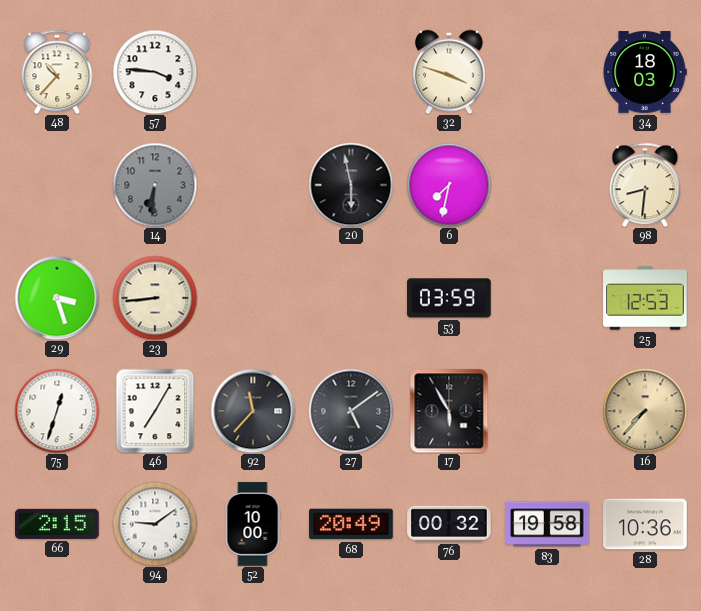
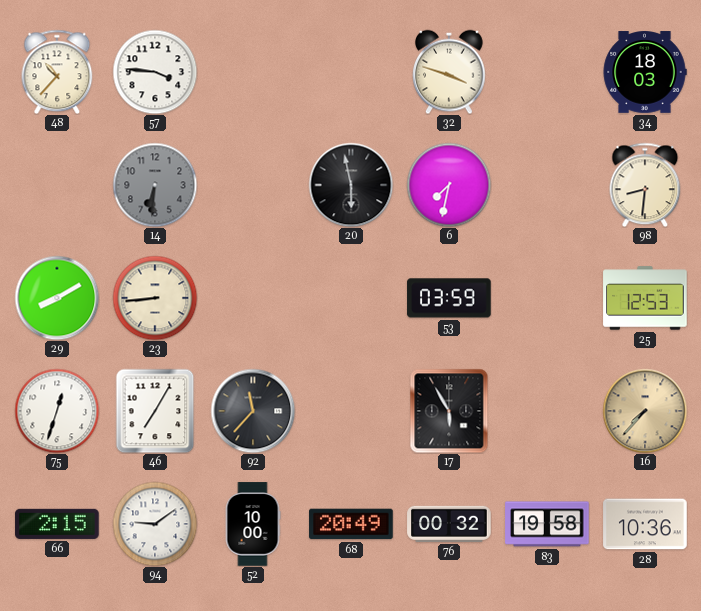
29: 3:27 -> 8:10
27: 5:09 -> none
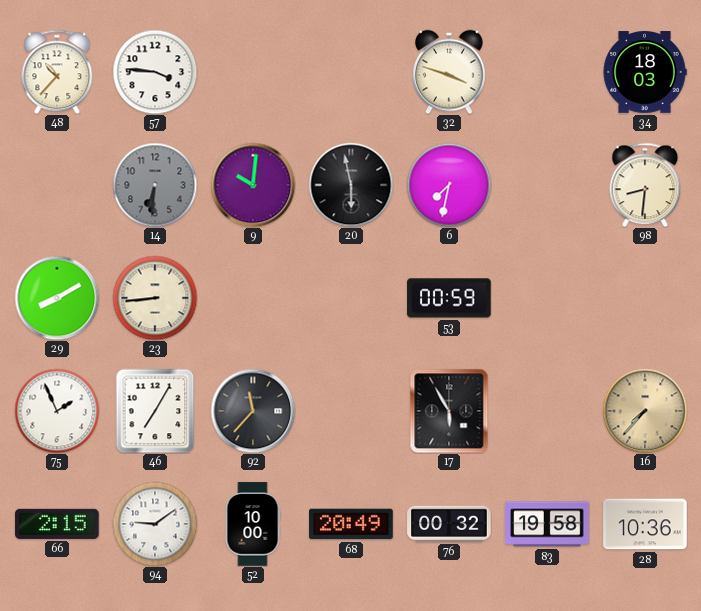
9: none -> 10:01
53: 03:59 -> 00:59
25: 12:53 -> none
75: 12:33 -> 1:56
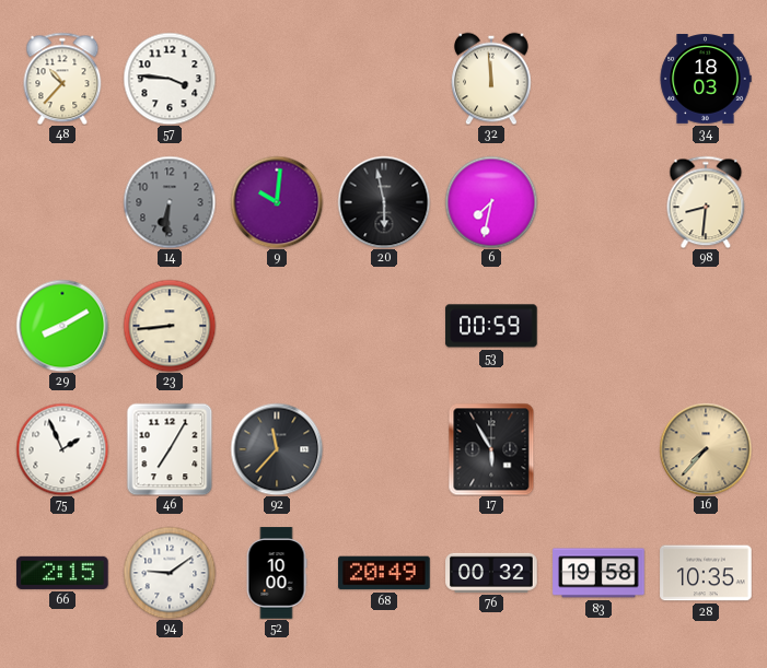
32: 3:48 -> 11:59
28: 10:36 -> 10:35
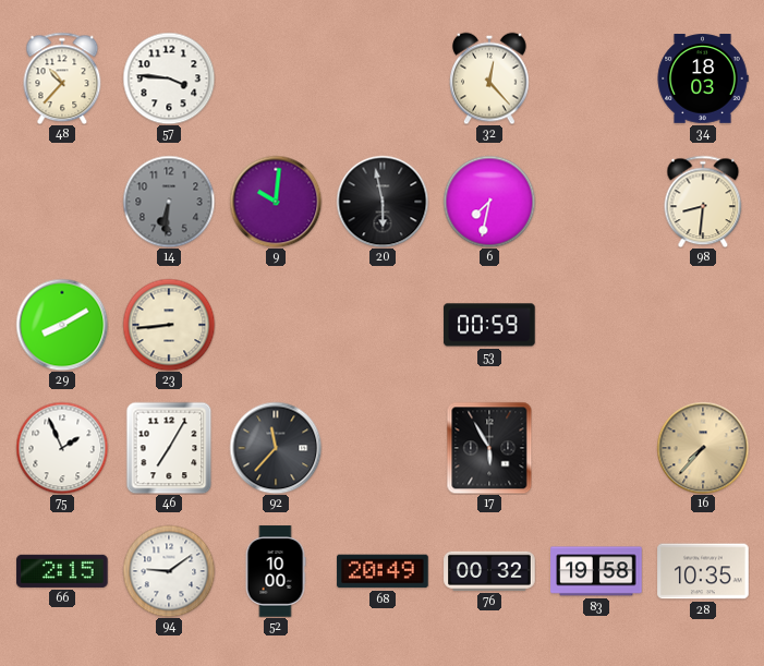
32: 11:59 -> 12:23
